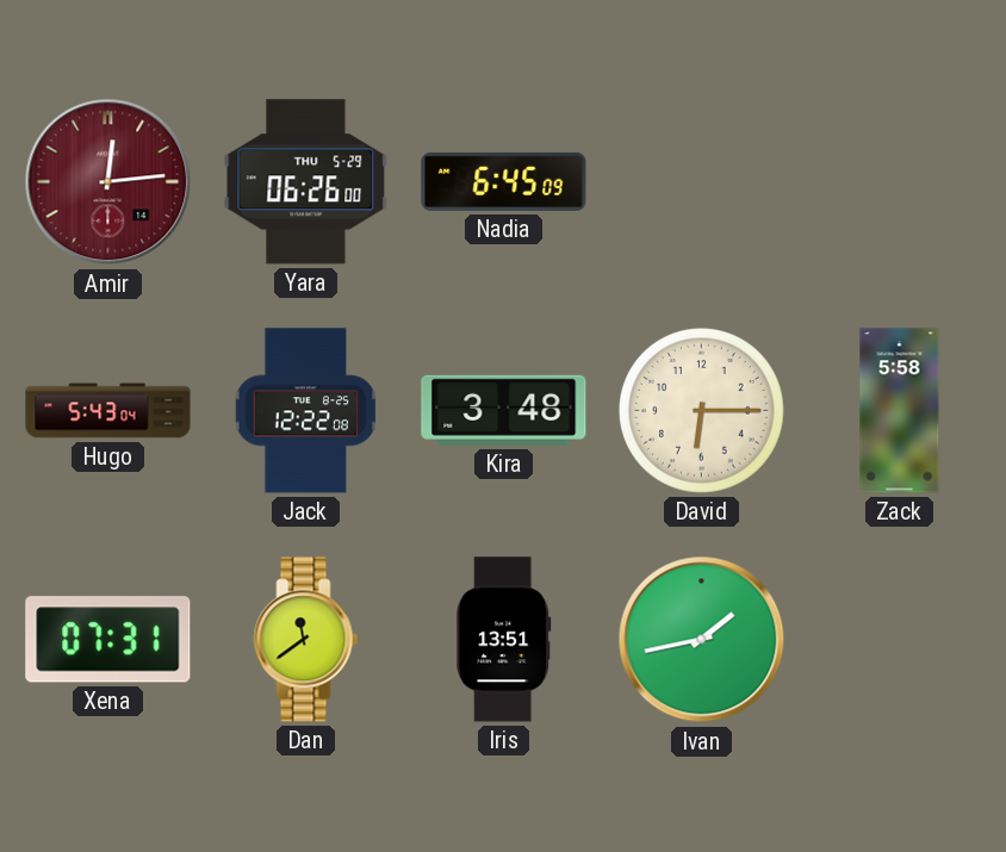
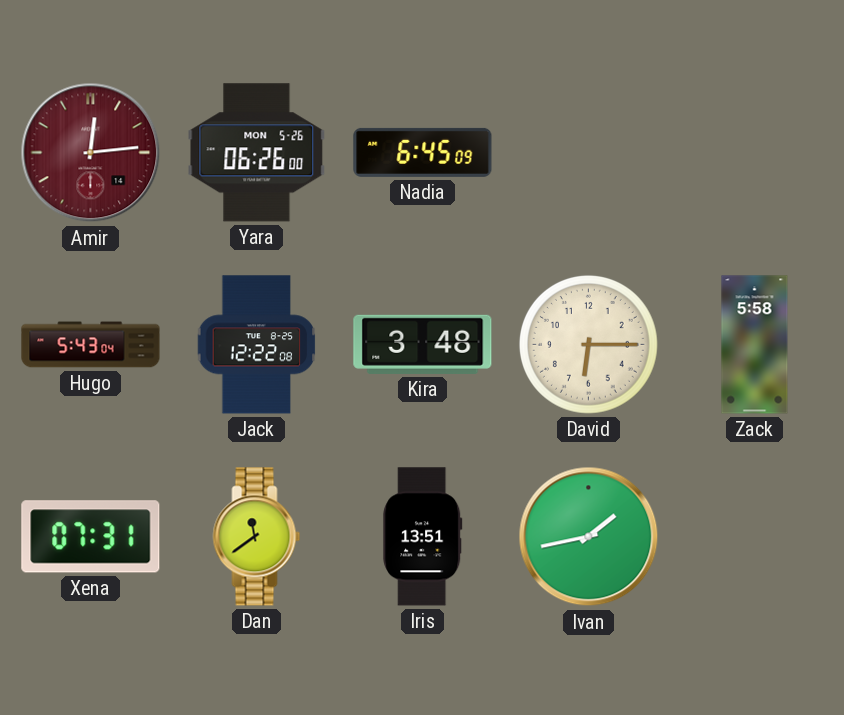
Yara date: THU 5-29 -> MON 5-26
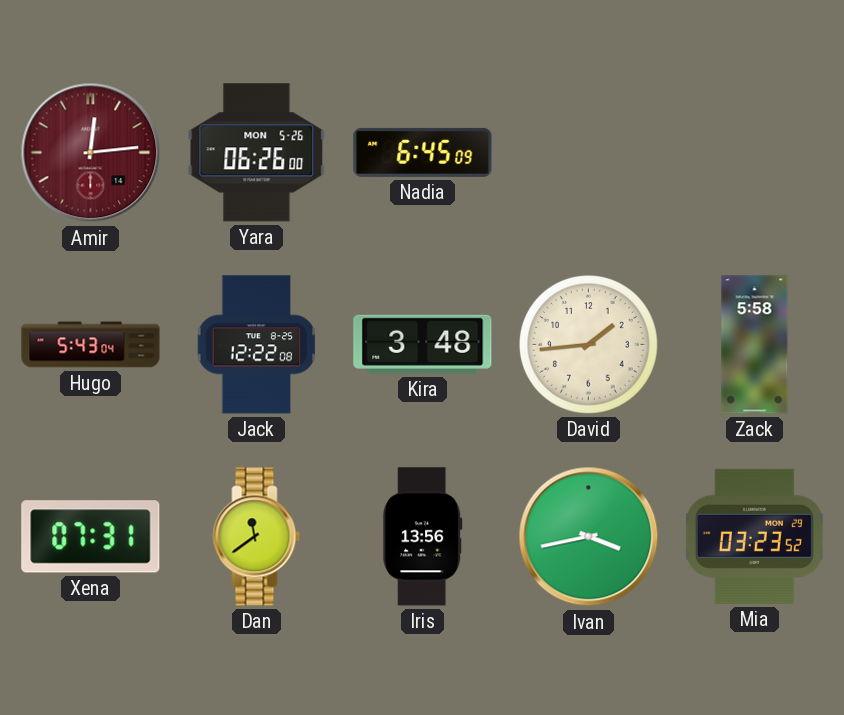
David: 6:15 -> 1:44
Iris: 13:51 -> 13:56
Ivan: 1:43 -> 3:43
Mia: none -> 03:23
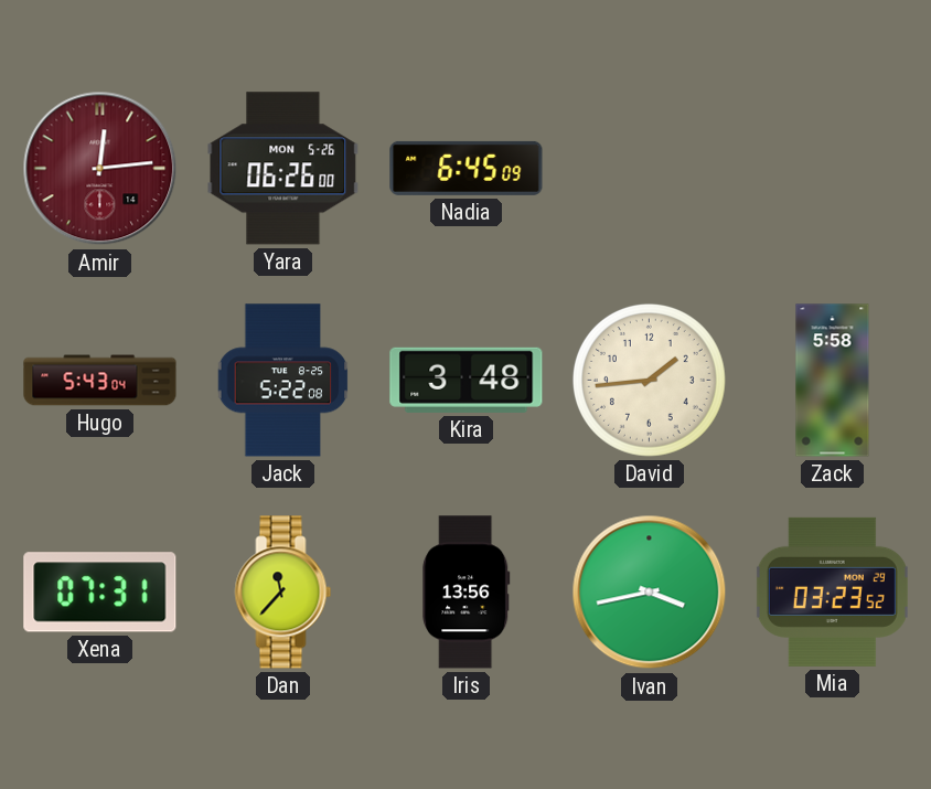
Jack: 12:22 -> 5:22
Dan: 11:39 -> 11:37
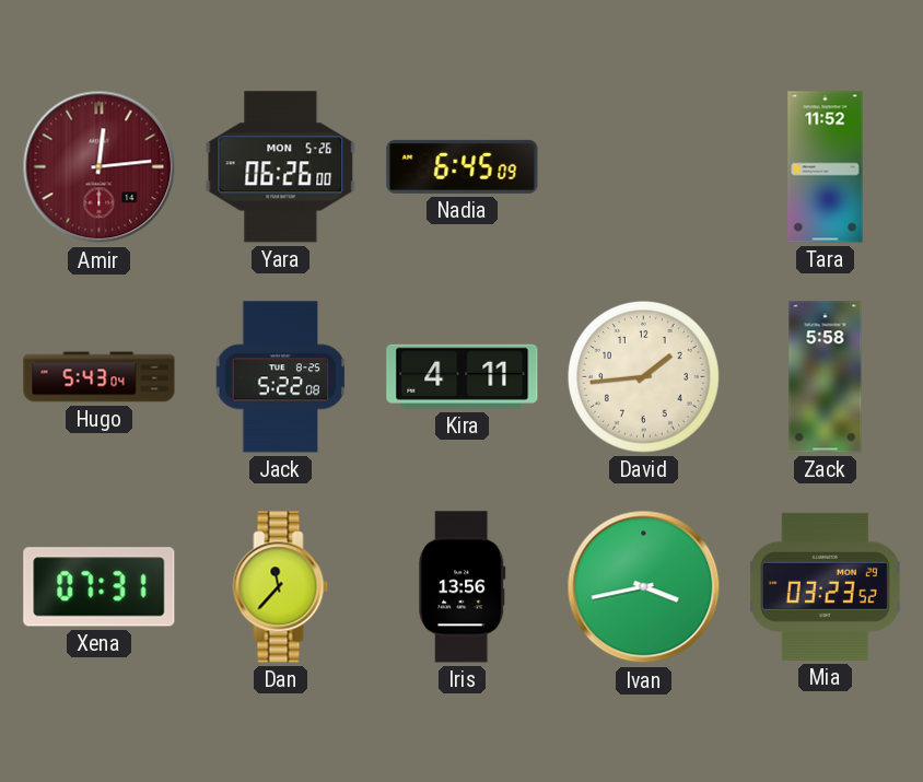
Tara: none -> 11:52
Kira: 3:48 -> 4:11
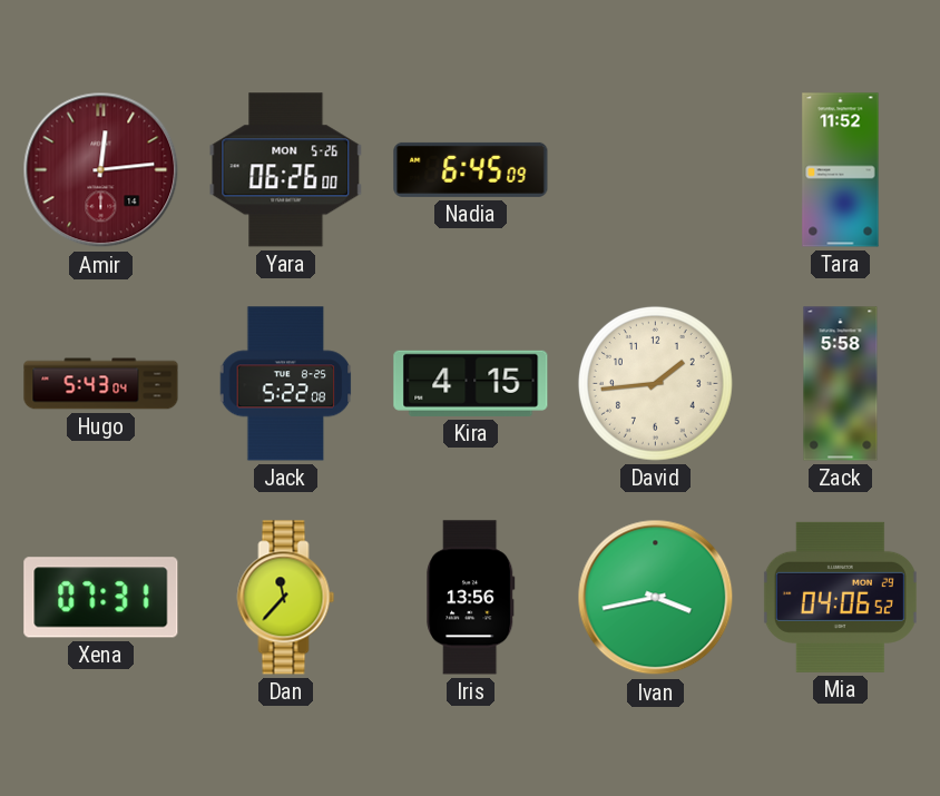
Kira: 4:11 -> 4:15
Mia: 03:23 -> 04:06
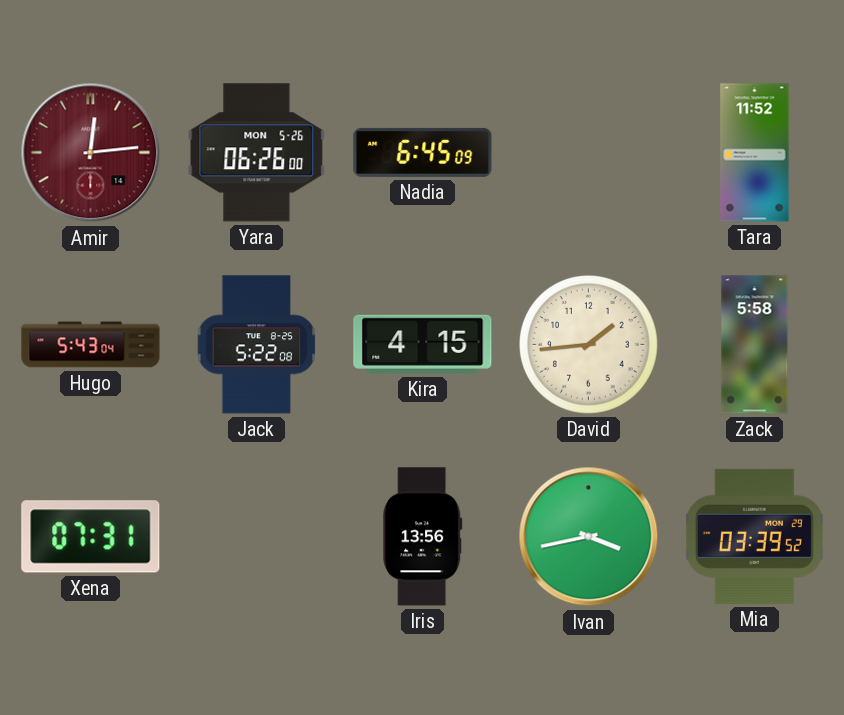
Dan: 11:37 -> none
Mia: 04:06 -> 03:39
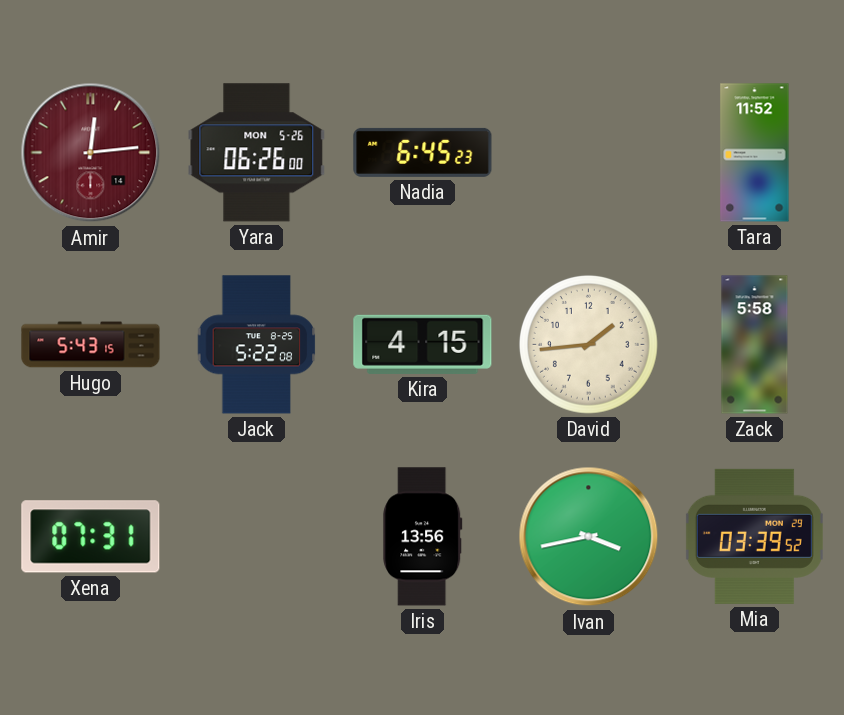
Nadia: 6:45:09 -> 6:45:23
Hugo: 5:43:04 -> 5:43:15
